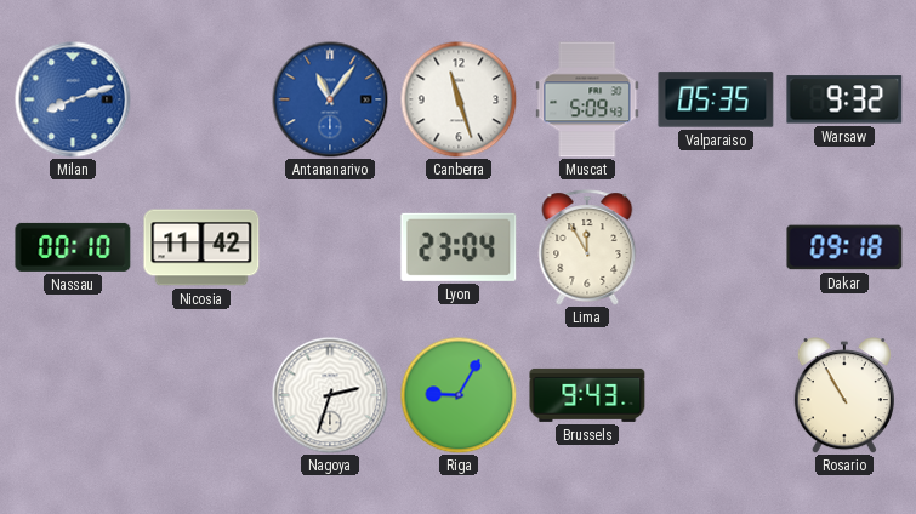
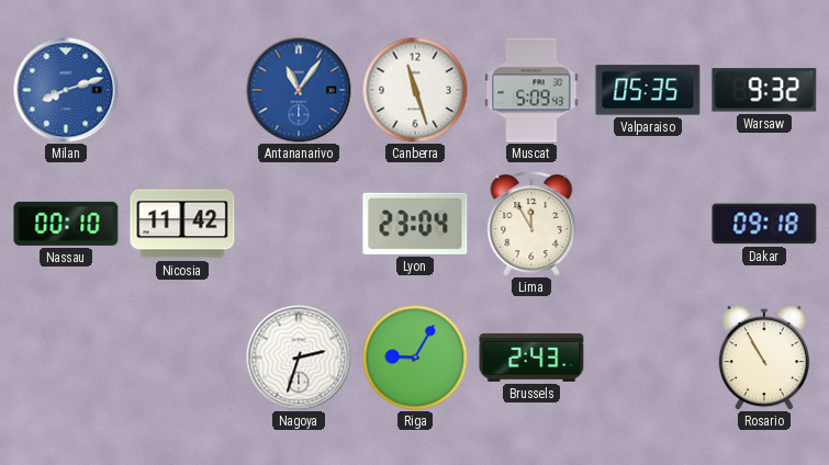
Brussels: 9:43 -> 2:43
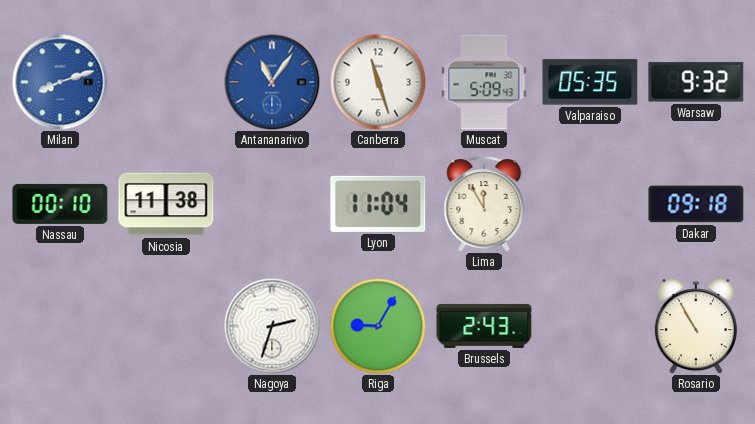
Nicosia: 11:42 -> 11:38
Lyon: 23:04 -> 11:04
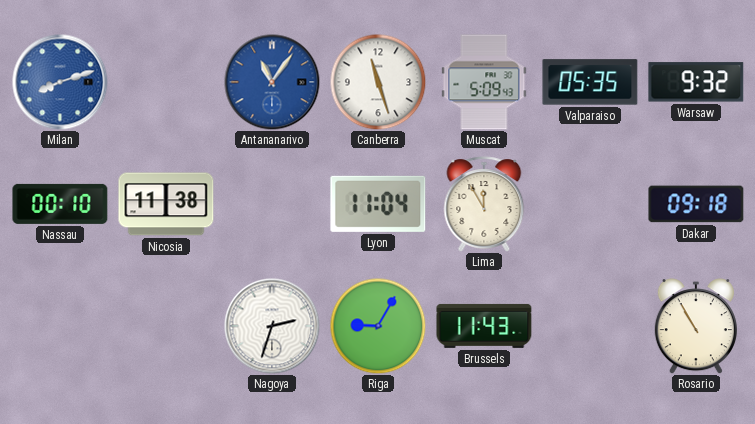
Brussels: 2:43 -> 11:43
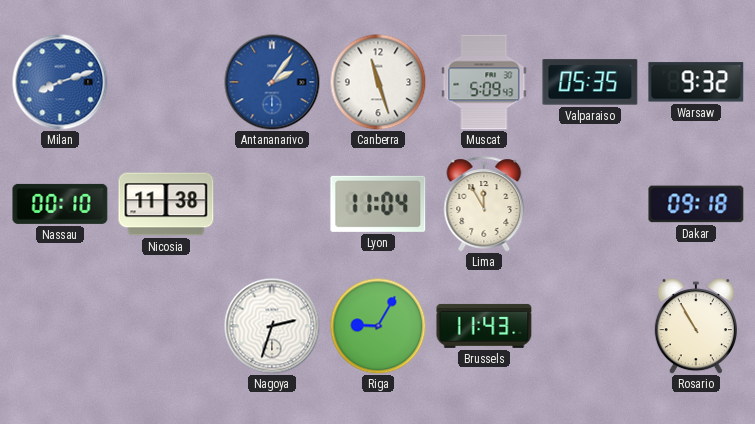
Antananarivo: 11:06 -> 2:06
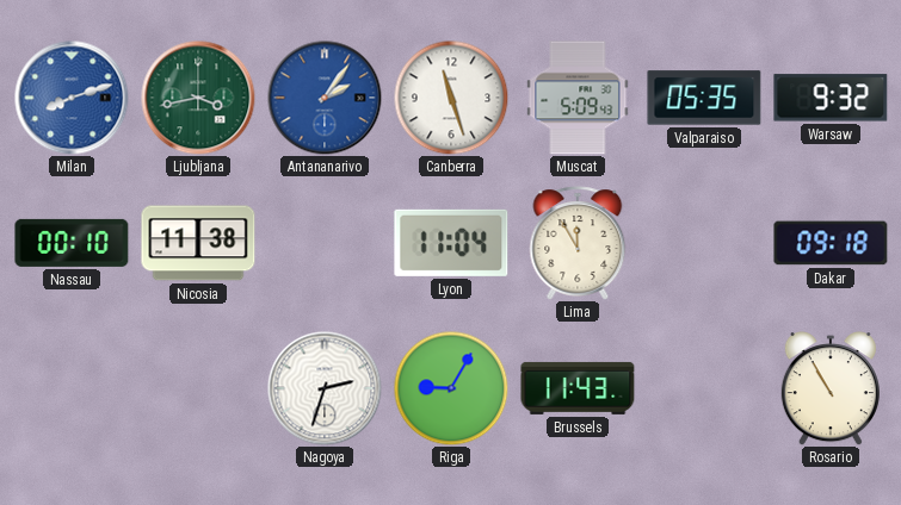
Ljubljana: none -> 3:43
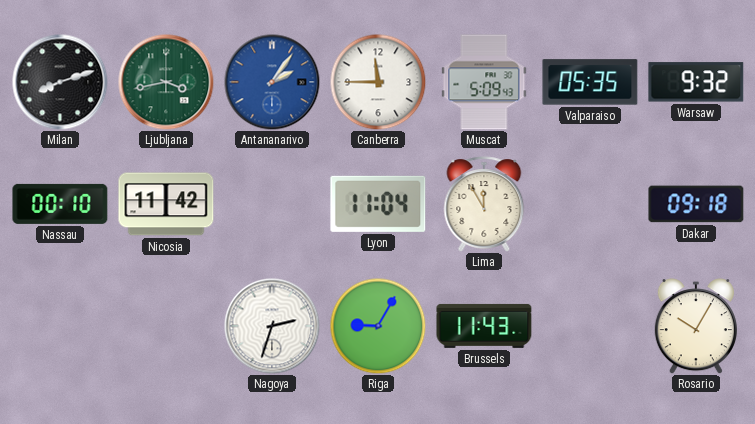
Milan dial: blue -> black
Canberra: 11:27 -> 11:45
Nicosia: 11:38 -> 11:42
Rosario: 10:55 -> 10:05
